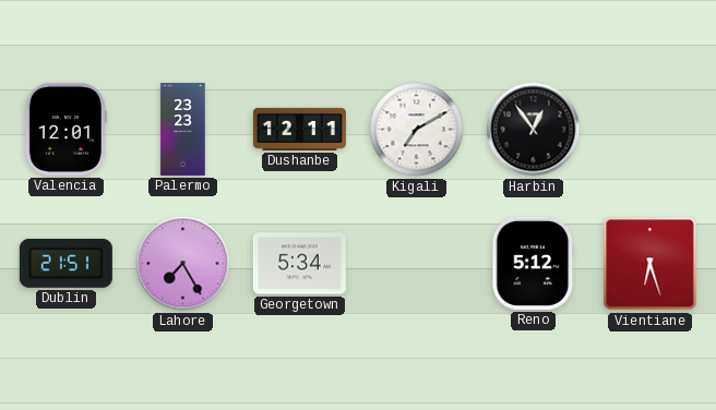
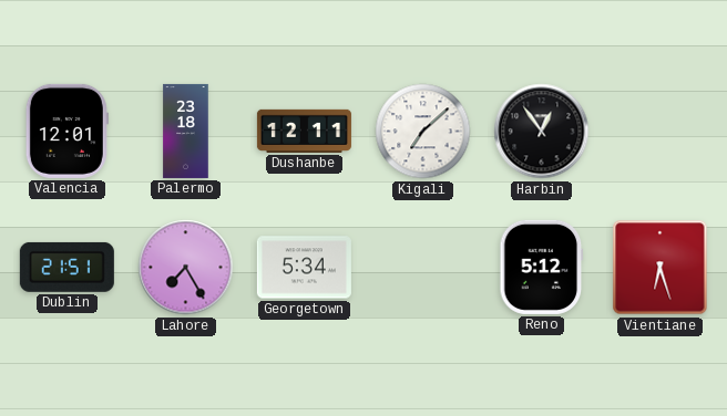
Palermo: 23:23 -> 23:18
Kigali: 7:10 -> 7:08
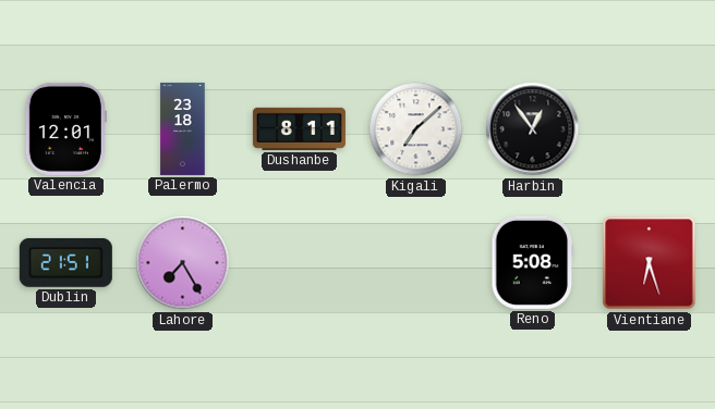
Dushanbe: 12:11 -> 8:11
Georgetown: 5:34 -> none
Reno: 5:12 -> 5:08
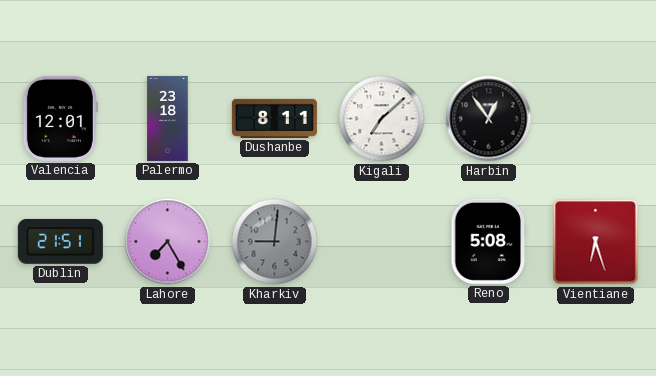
Kharkiv: none -> 9:01
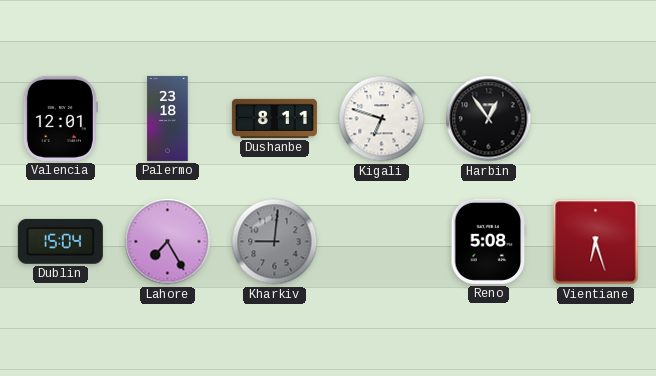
Kigali: 7:08 -> 6:48
Dublin: 21:51 -> 15:04
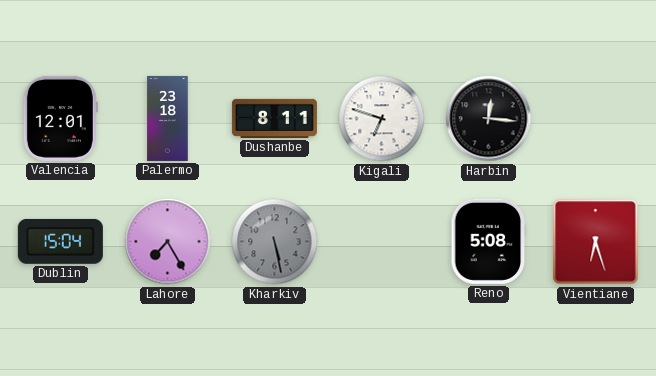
Harbin: 12:54 -> 12:16
Kharkiv: 9:01 -> 5:28
